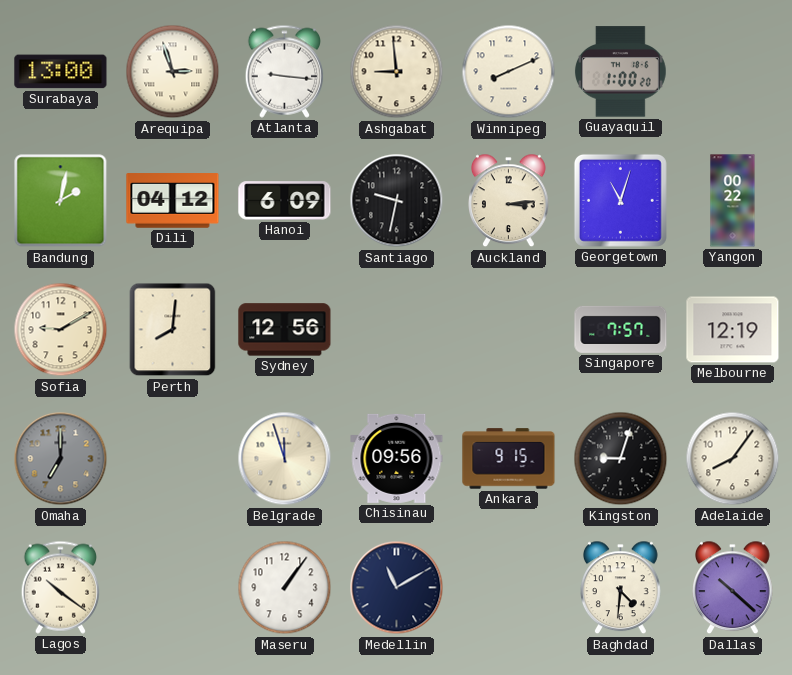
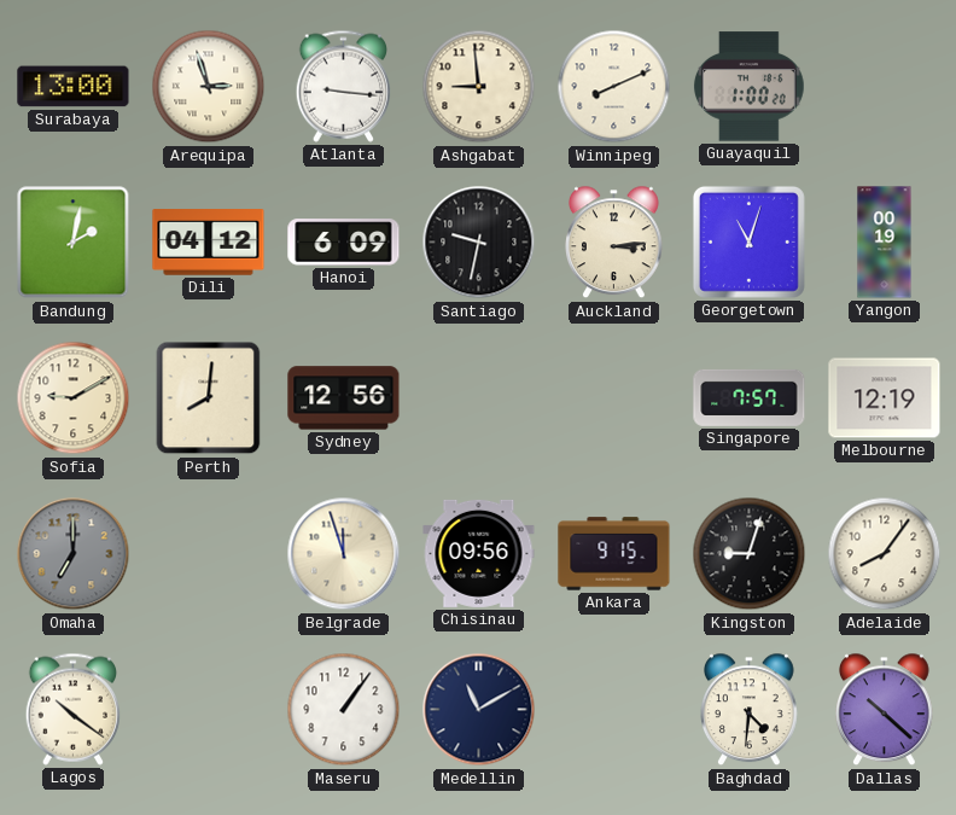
Yangon: 00:22 -> 00:19
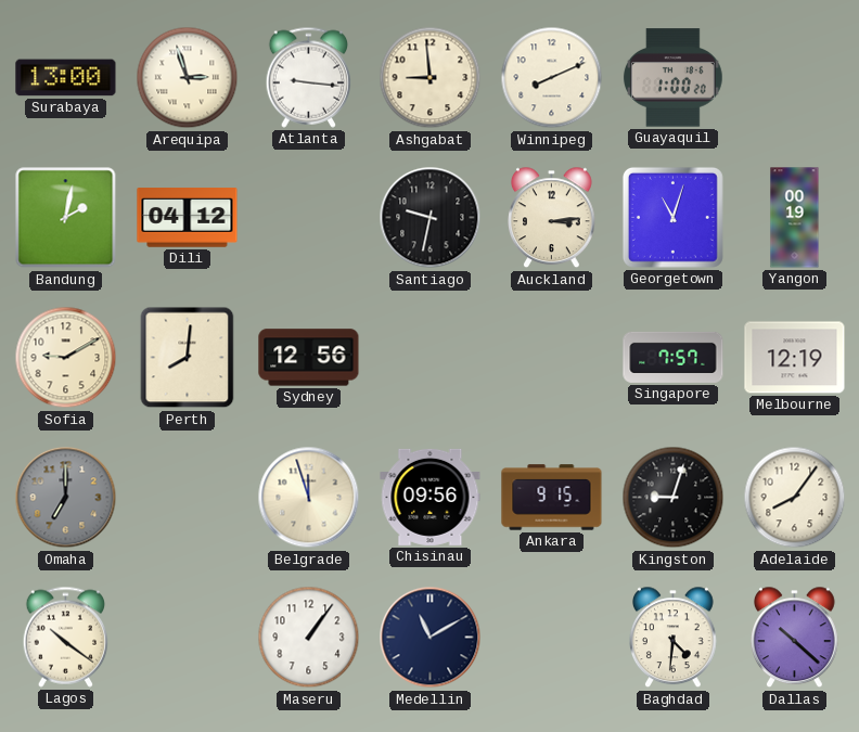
Hanoi: 6:09 -> none
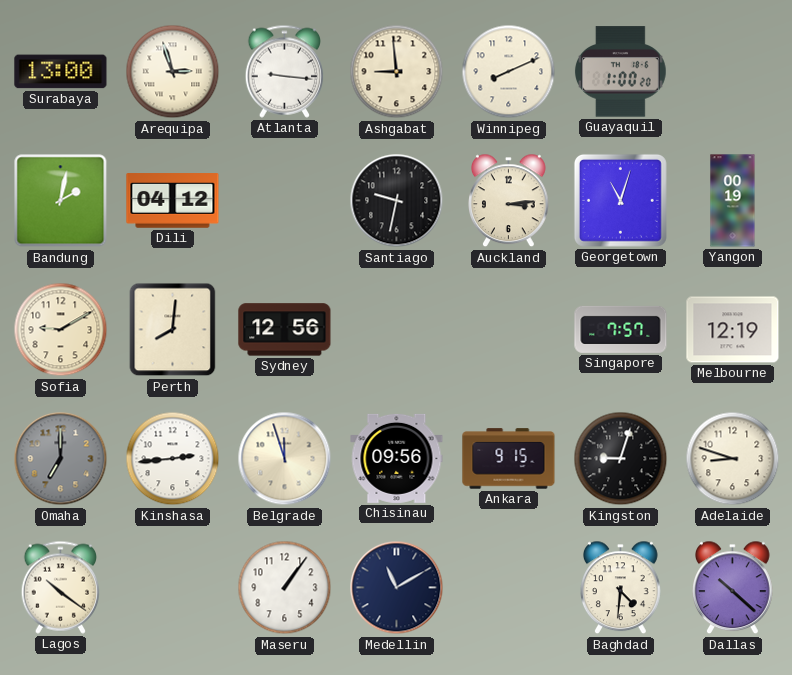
Kinshasa: none -> 2:44
Adelaide: 8:06 -> 8:48
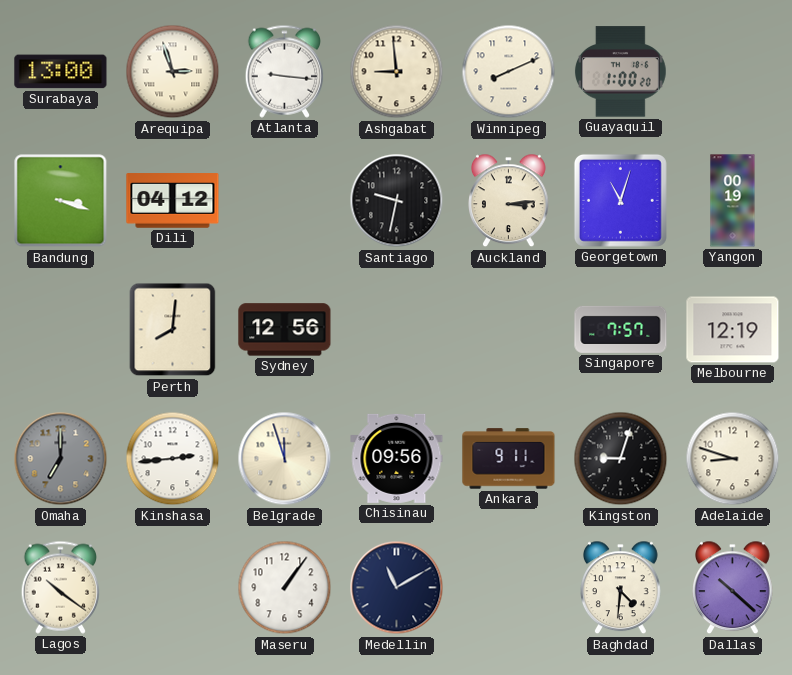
Bandung: 2:02 -> 3:18
Sofia: 9:10 -> none
Ankara: 9:15 -> 9:11
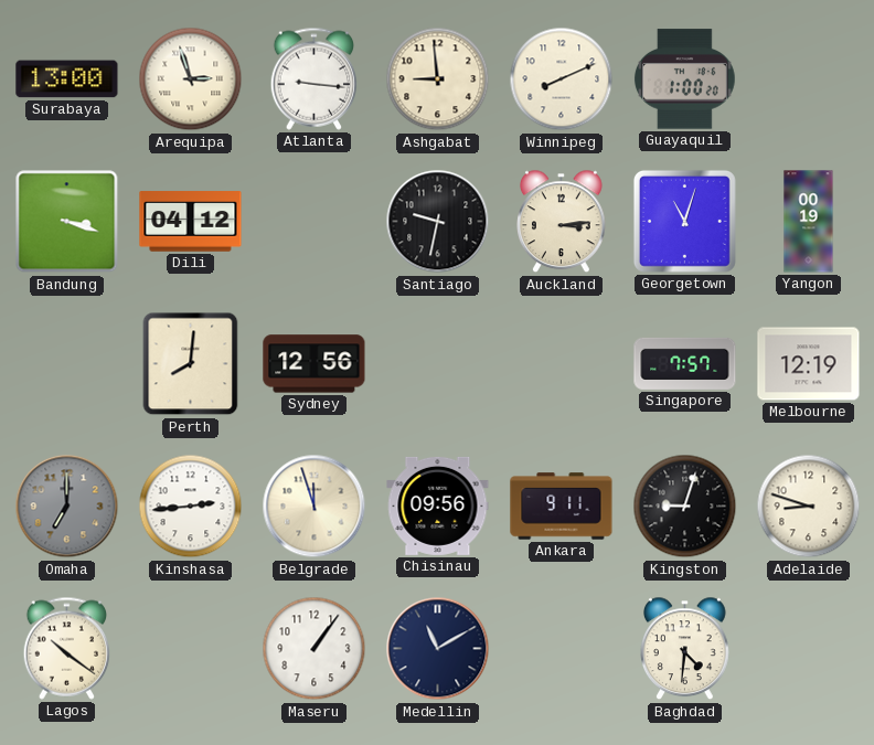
Dallas: 10:22 -> none
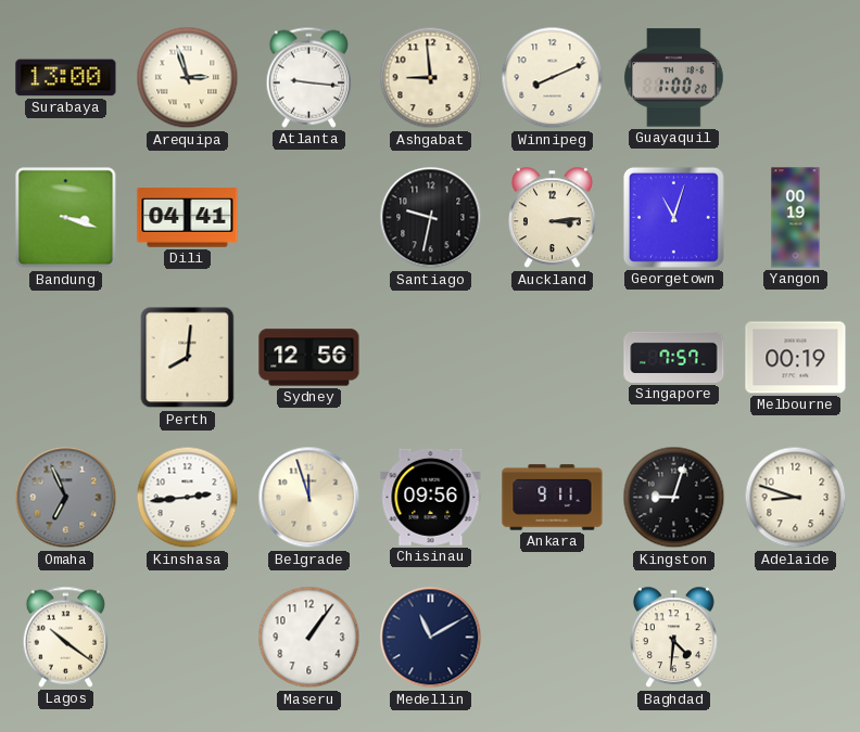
Dili: 04:12 -> 04:41
Melbourne: 12:19 -> 00:19
Omaha: 7:00 -> 6:56
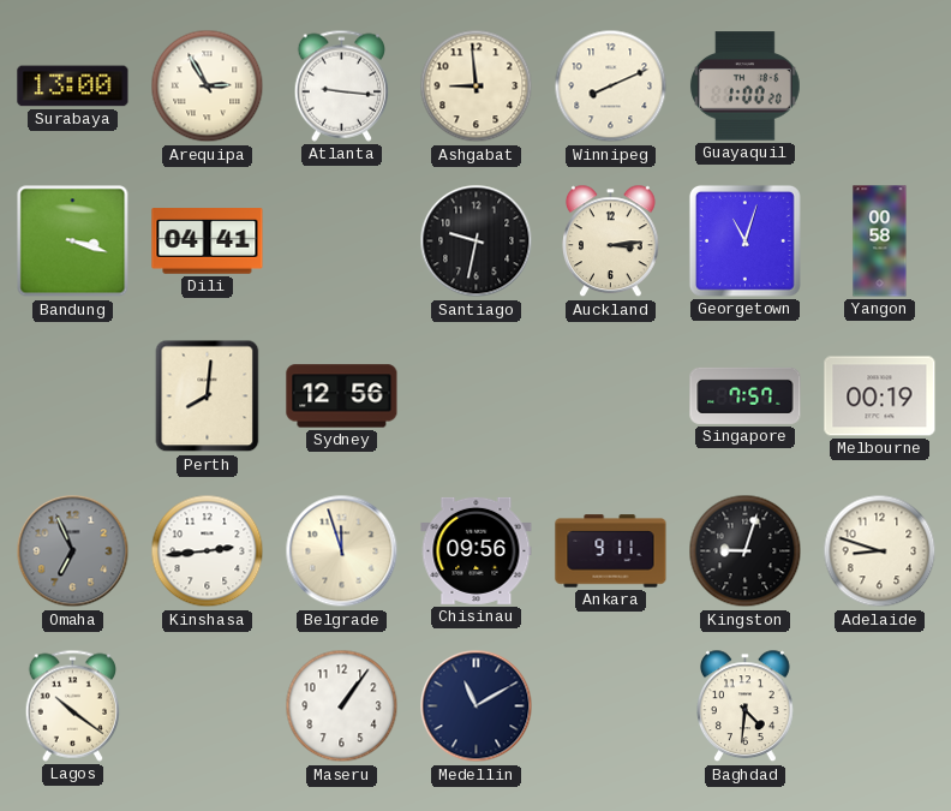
Arequipa: 2:57 -> 2:55
Yangon: 00:19 -> 00:58
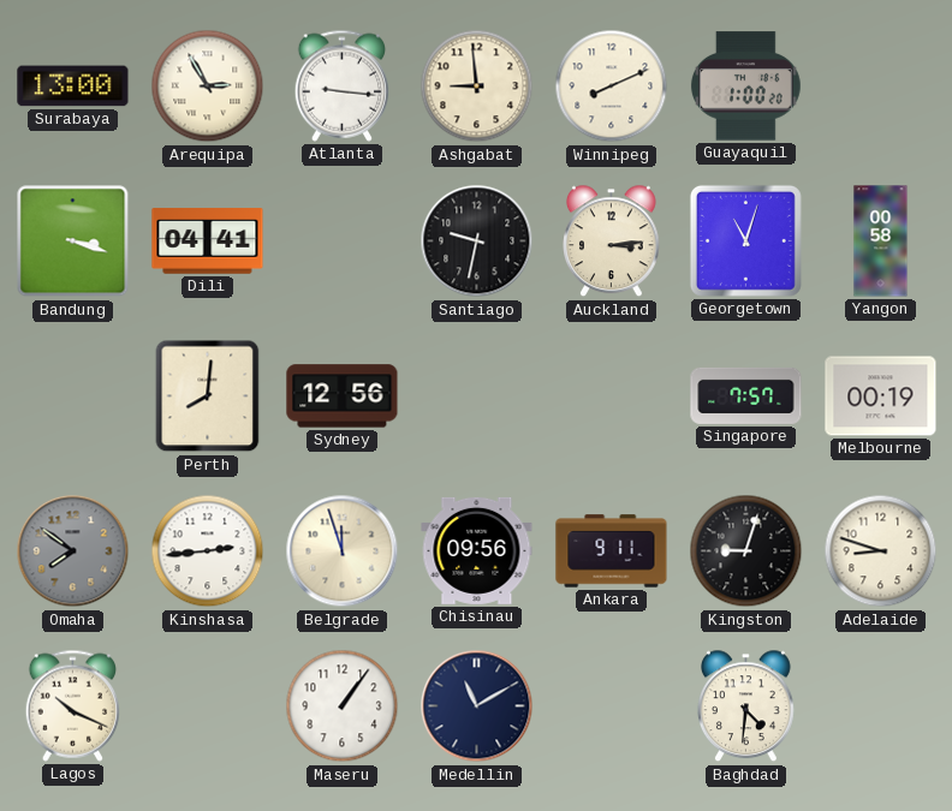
Omaha: 6:56 -> 7:51
Lagos: 10:21 -> 10:19
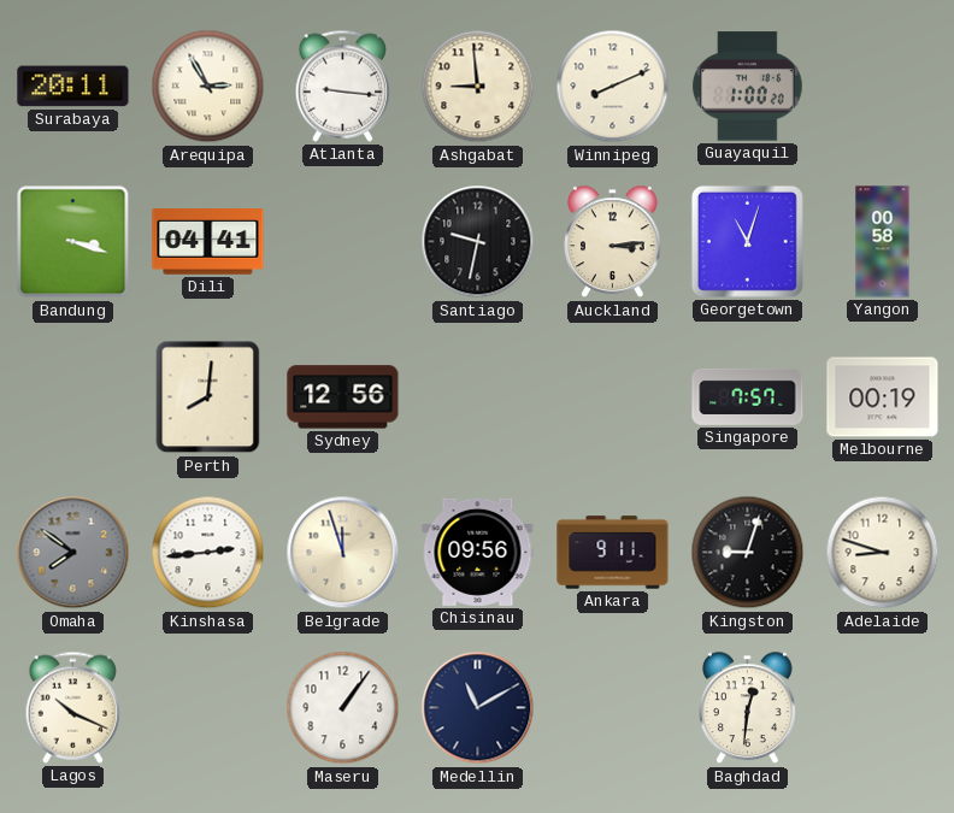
Surabaya: 13:00 -> 20:11
Baghdad: 4:31 -> 12:31
